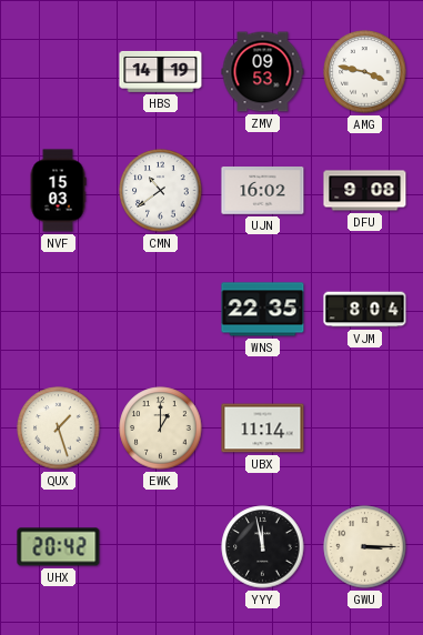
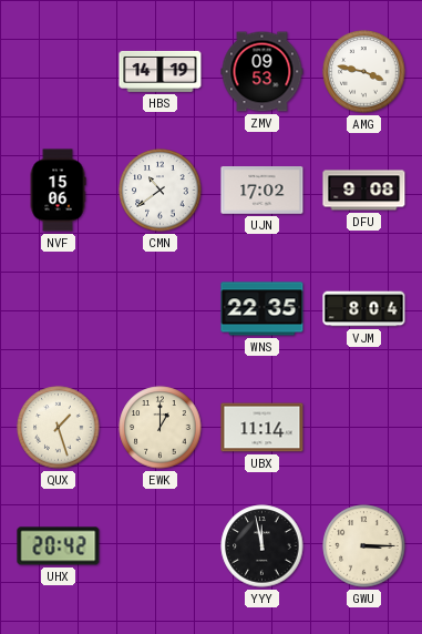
NVF: 15:03 -> 15:06
UJN: 16:02 -> 17:02
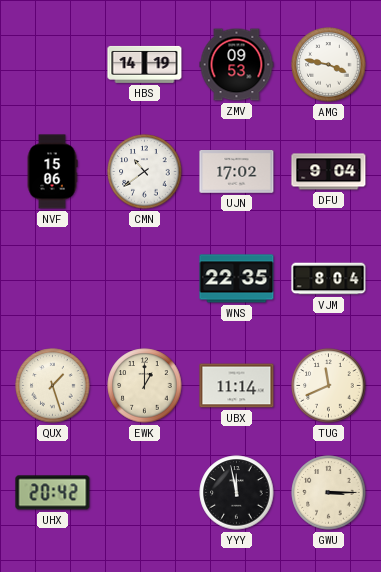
DFU: 9:08 -> 9:04
TUG: none -> 11:41
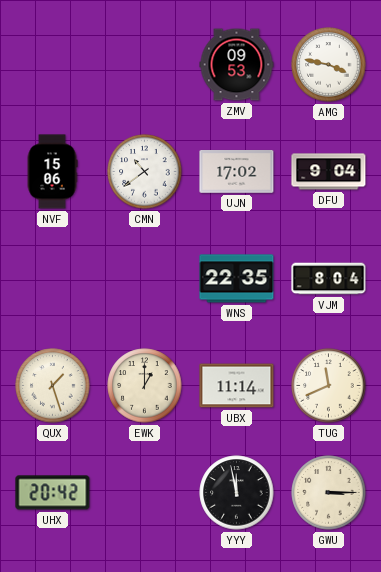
HBS: 14:19 -> none
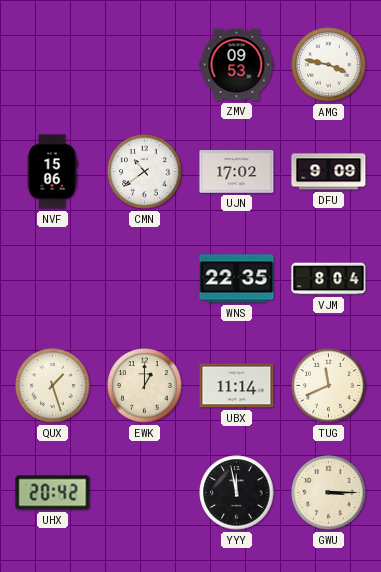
DFU: 9:04 -> 9:09
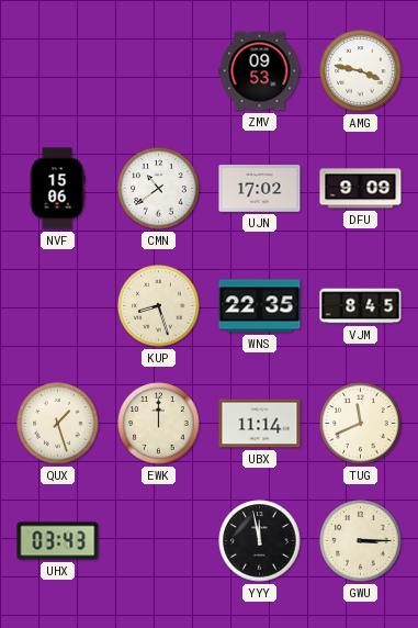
KUP: none -> 8:27
VJM: 8:04 -> 8:45
EWK: 1:00 -> 12:00
UHX: 20:42 -> 03:43
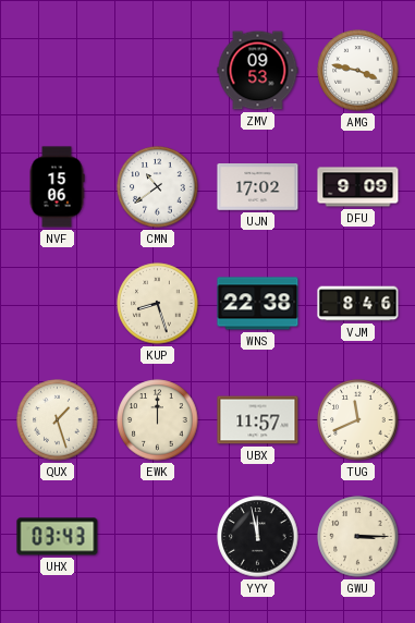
WNS: 22:35 -> 22:38
VJM: 8:45 -> 8:46
UBX: 11:14 -> 11:57
